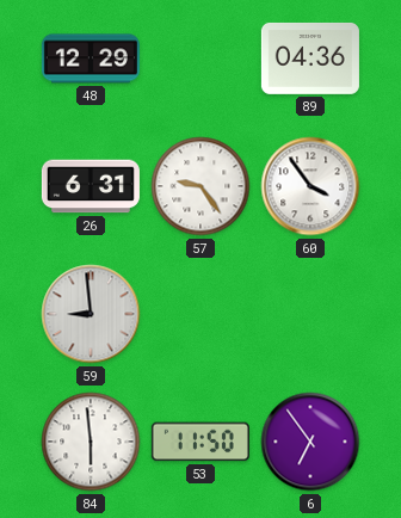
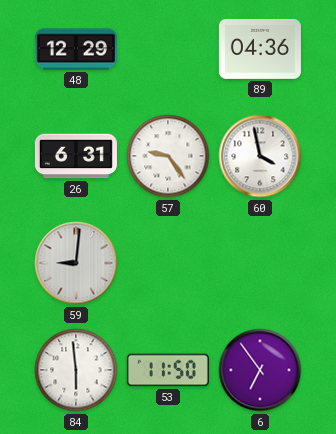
60: 3:54 -> 3:58
59: 8:59 -> 9:01
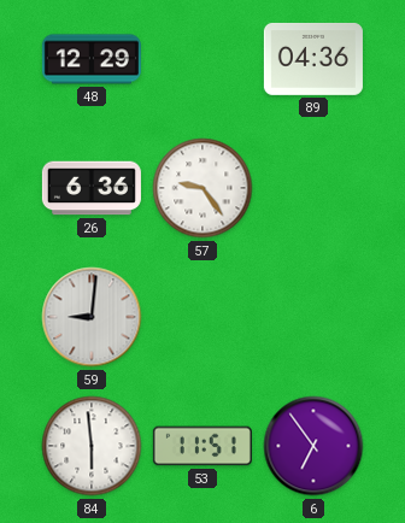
26: 6:31 -> 6:36
60: 3:58 -> none
53: 11:50 -> 11:51
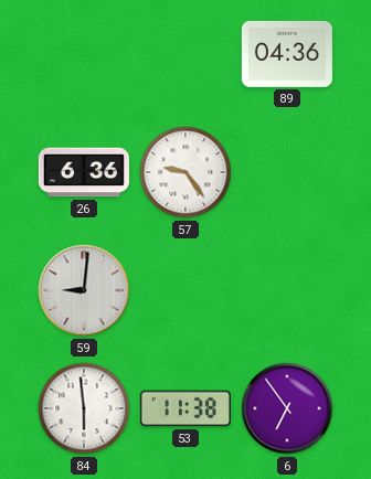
48: 12:29 -> none
53: 11:51 -> 11:38
